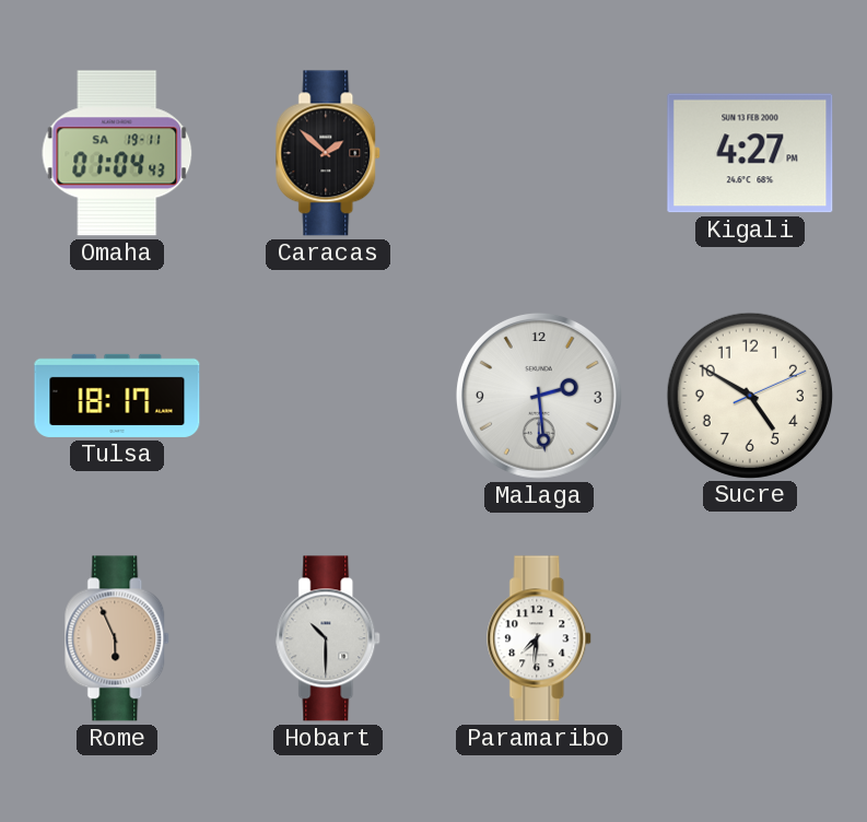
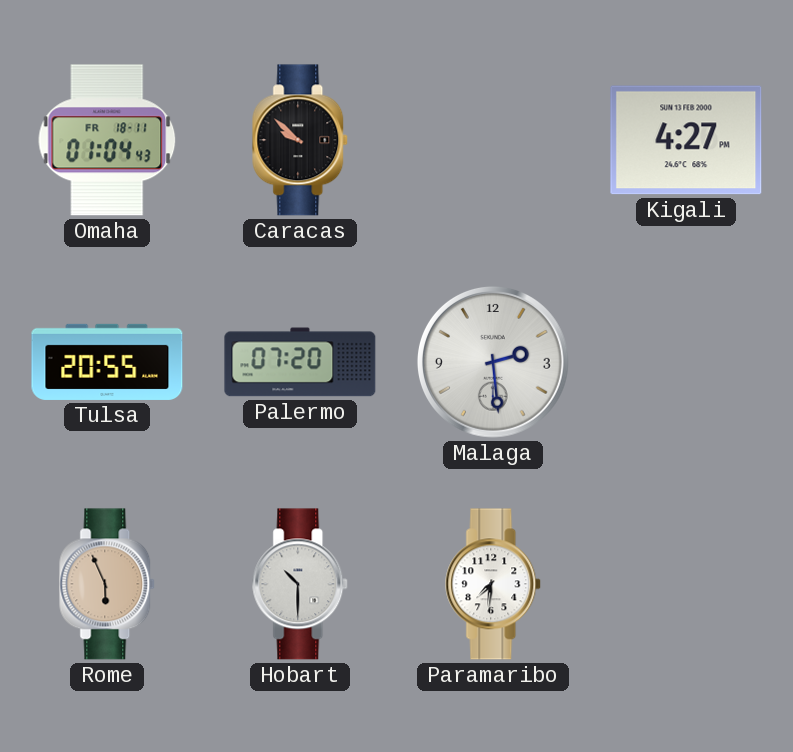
Omaha date: SA 19-11 -> FR 18-11
Caracas: 1:52 -> 9:52
Tulsa: 18:17 -> 20:55
Palermo: none -> 07:20
Sucre: 4:50 -> none
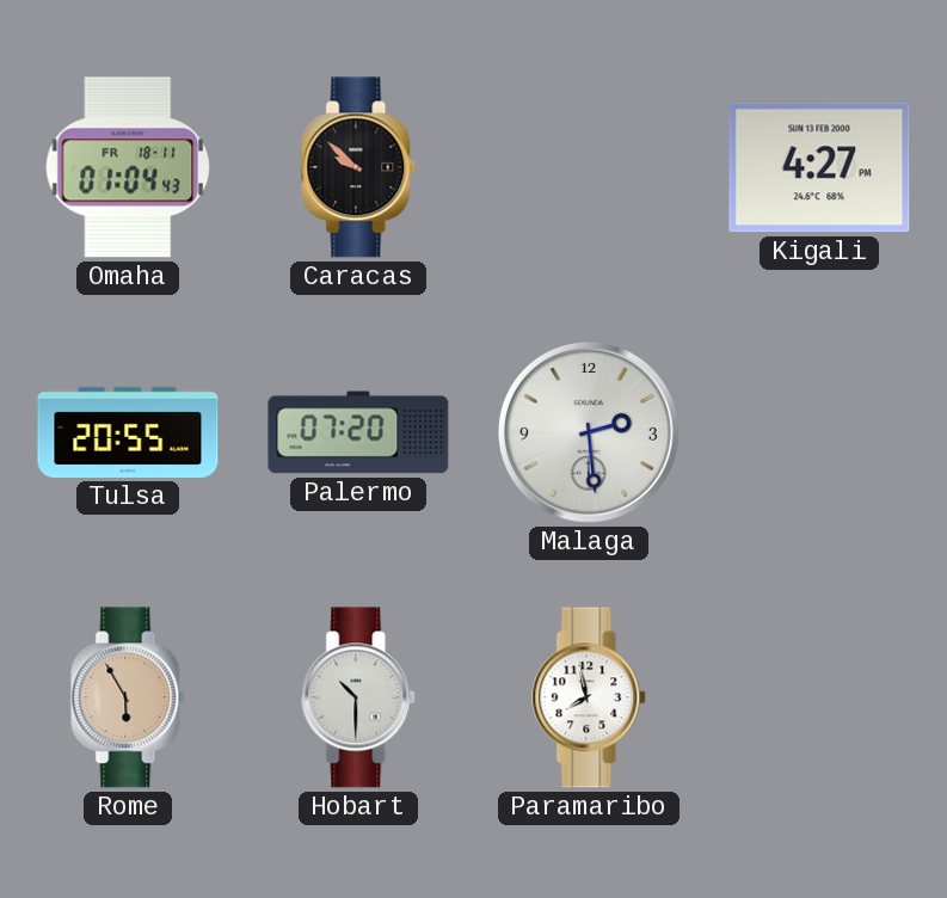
Rome: 5:56 -> 5:55
Paramaribo: 7:31 -> 7:58
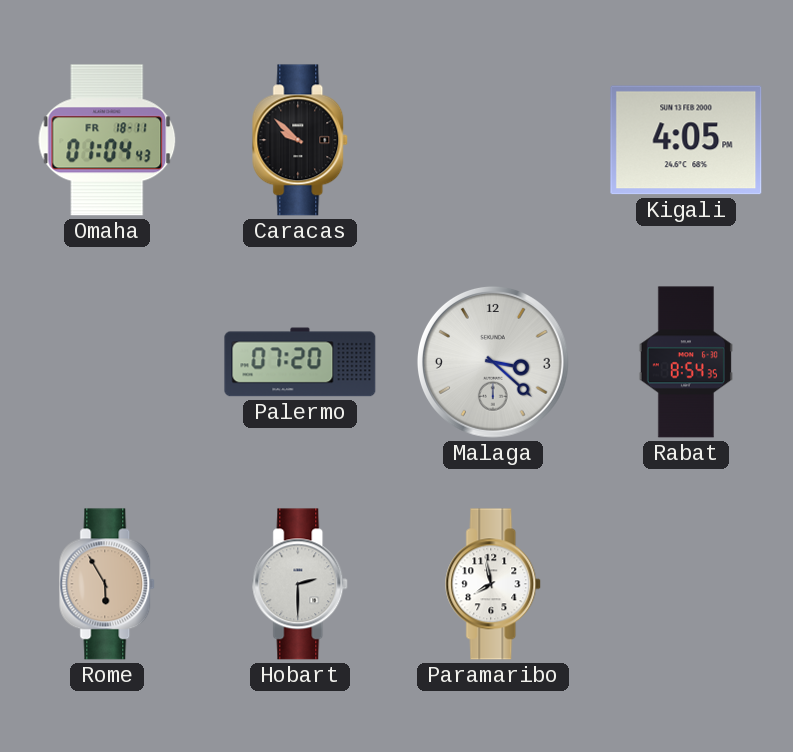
Kigali: 4:27 -> 4:05
Tulsa: 20:55 -> none
Malaga: 2:29 -> 3:22
Rabat: none -> 8:54
Hobart: 10:30 -> 2:30
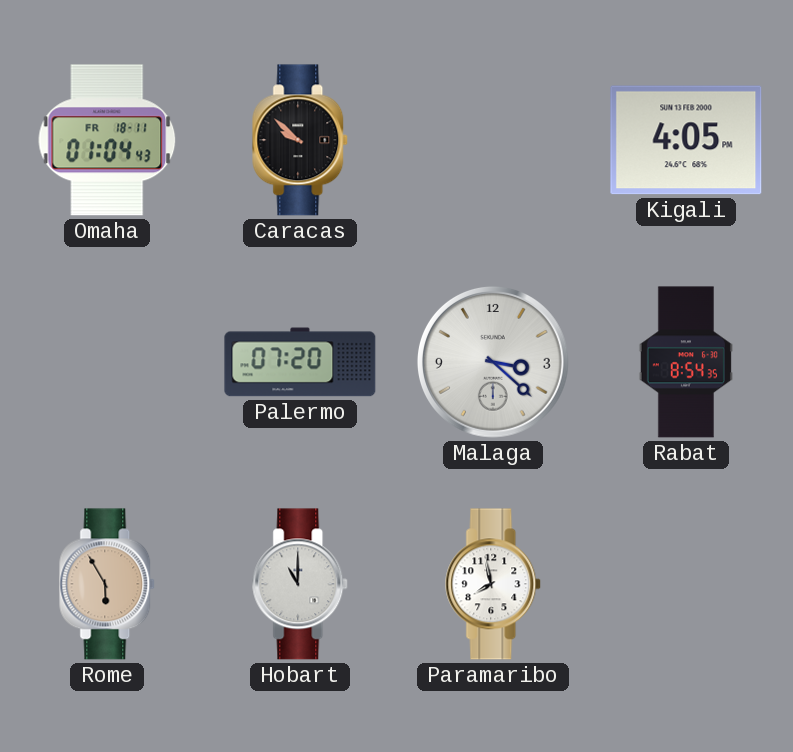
Hobart: 2:30 -> 11:00
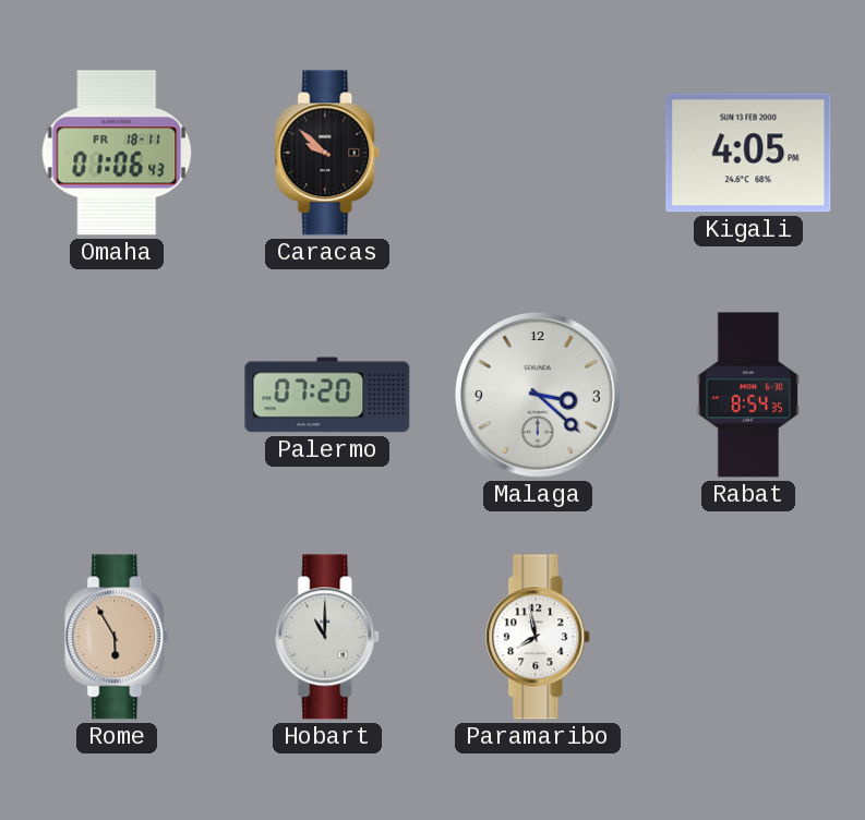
Omaha: 01:04 -> 01:06
